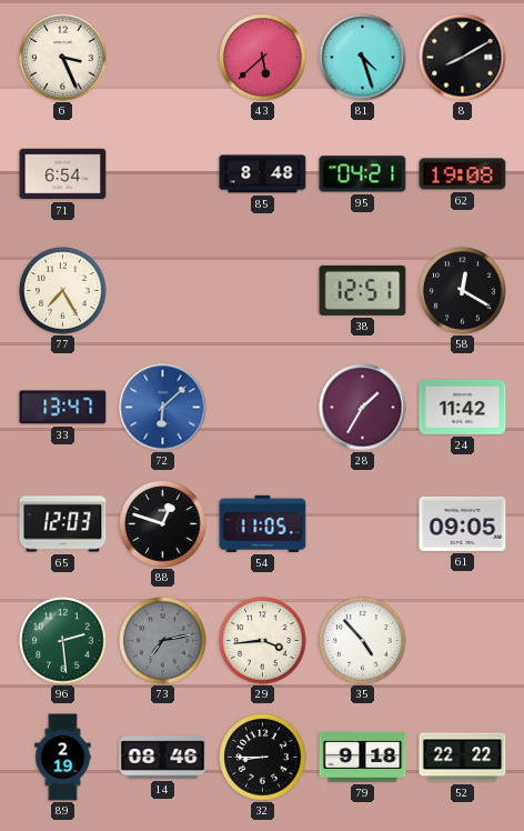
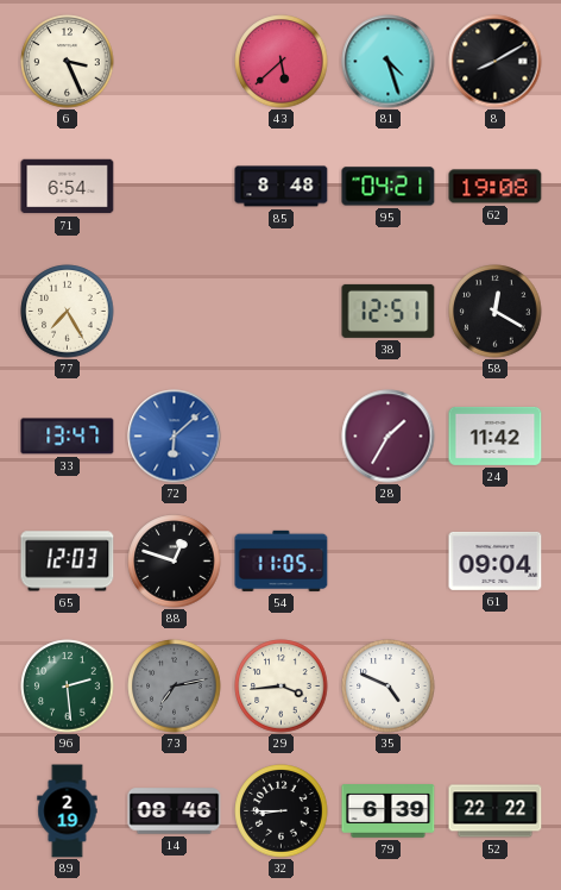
61: 09:05 -> 09:04
35: 4:53 -> 4:49
79: 9:18 -> 6:39
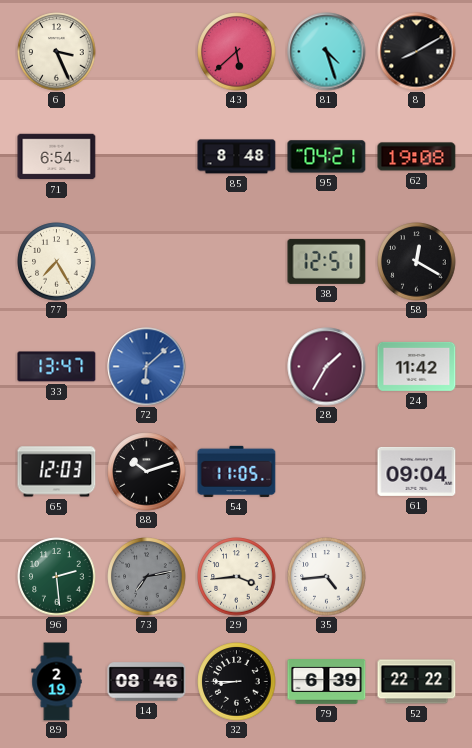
88: 12:48 -> 10:12
35: 4:49 -> 4:44
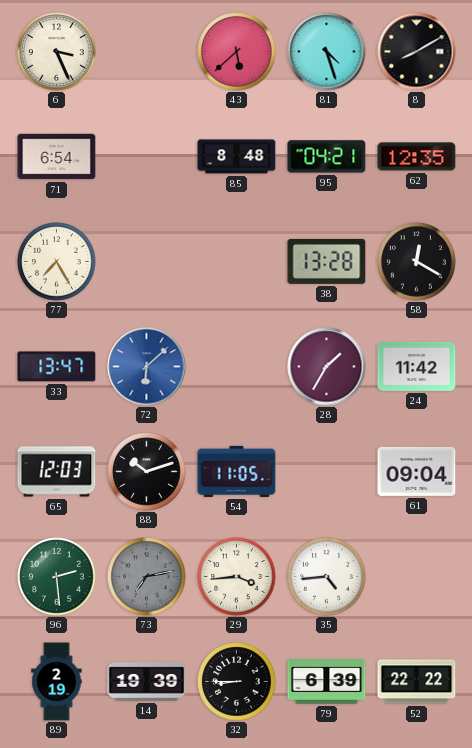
62: 19:08 -> 12:35
38: 12:51 -> 13:28
14: 08:46 -> 19:39
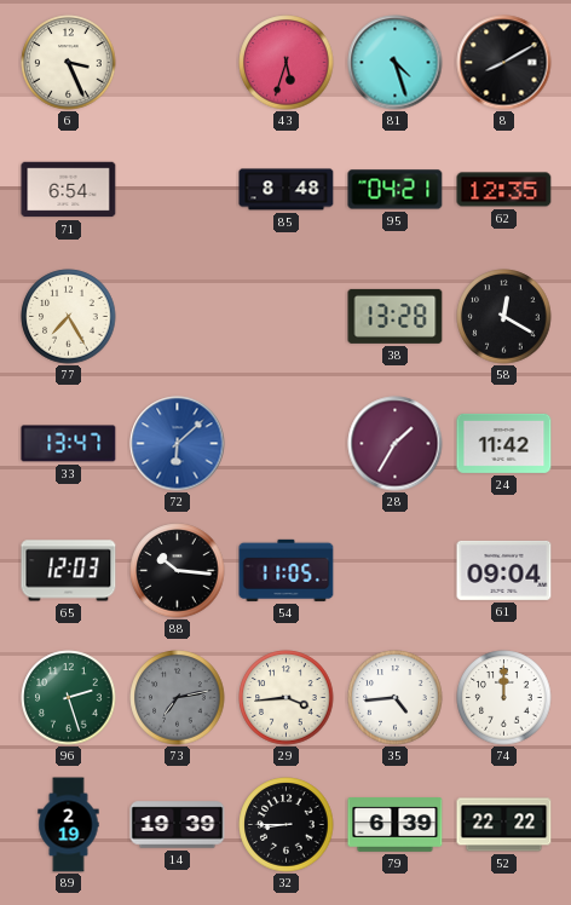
43: 5:38 -> 5:33
88: 10:12 -> 10:16
96: 2:29 -> 2:27
74: none -> 12:00
